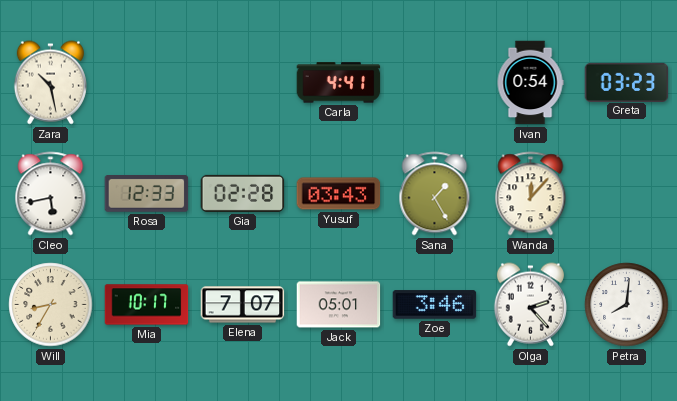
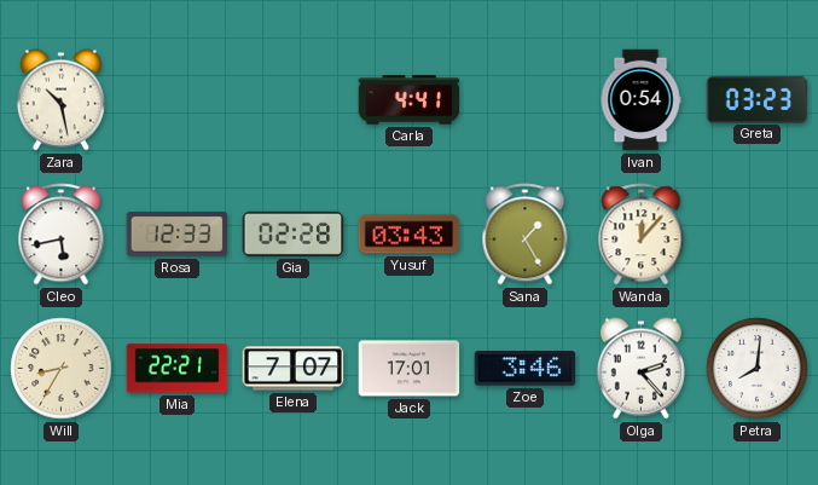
Mia: 10:17 -> 22:21
Jack: 05:01 -> 17:01
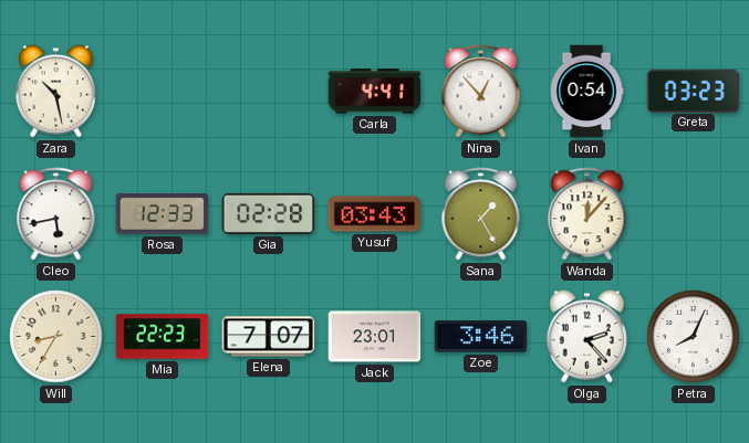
Nina: none -> 12:53
Mia: 22:21 -> 22:23
Jack: 17:01 -> 23:01
Petra: 8:01 -> 8:04
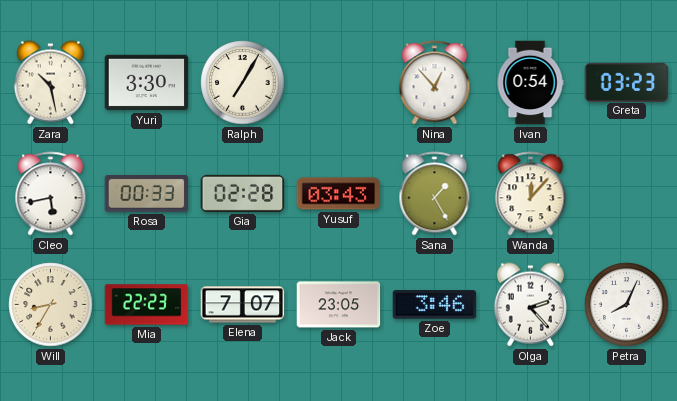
Yuri: none -> 3:30
Ralph: none -> 7:05
Carla: 4:41 -> none
Rosa: 12:33 -> 00:33
Jack: 23:01 -> 23:05
